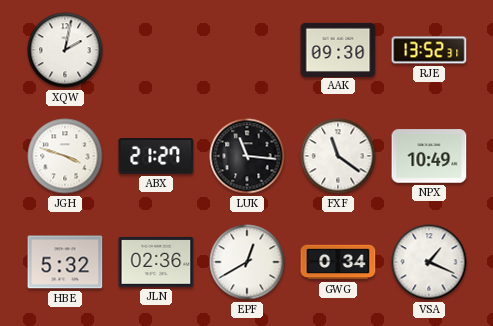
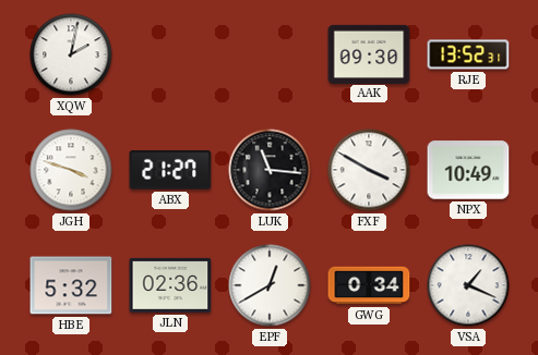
FXF: 11:21 -> 3:50
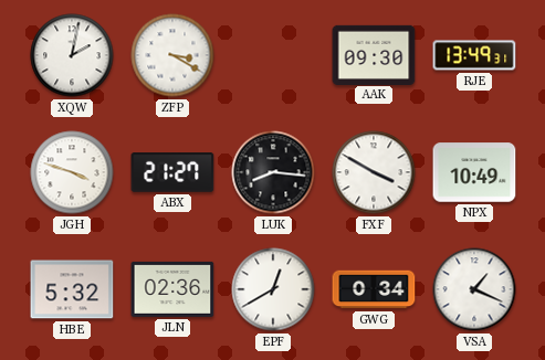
ZFP: none -> 3:20
RJE: 13:52 -> 13:49
LUK: 11:16 -> 8:16
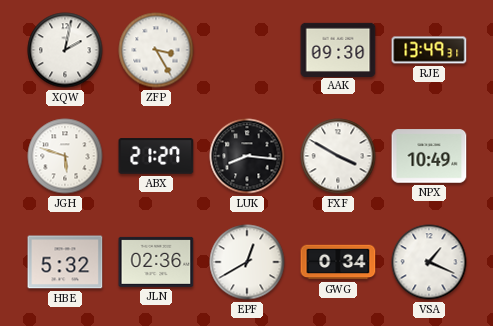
ZFP: 3:20 -> 3:25
JGH: 3:48 -> 5:48
